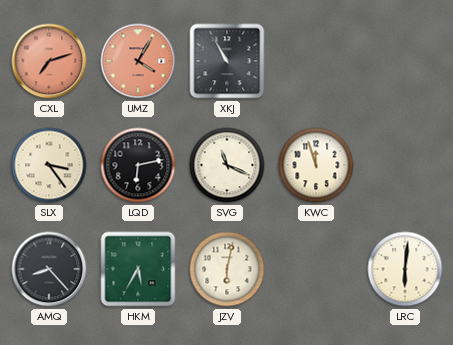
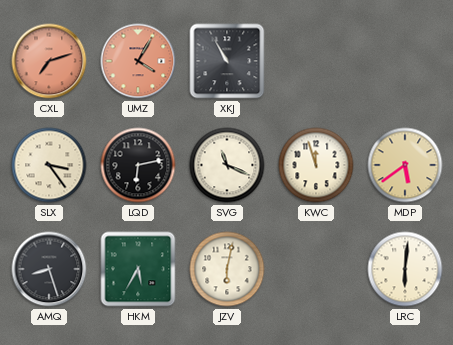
MDP: none -> 5:39
AMQ: 8:23 -> 8:27
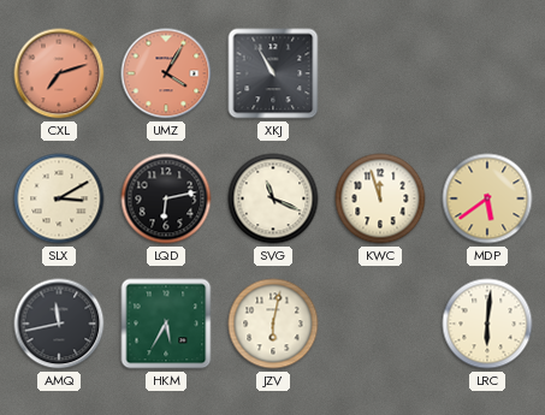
SLX: 3:24 -> 3:10
AMQ: 8:27 -> 11:43
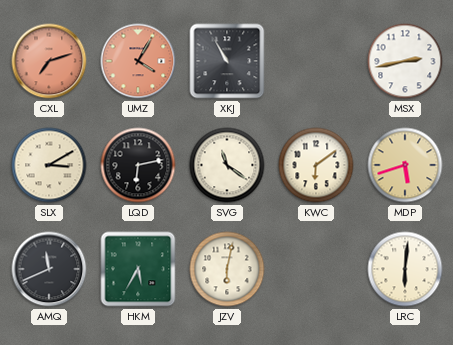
MSX: none -> 2:43
SVG: 11:19 -> 11:21
KWC: 11:57 -> 6:09
MDP: 5:39 -> 5:42
AMQ: 11:43 -> 11:41
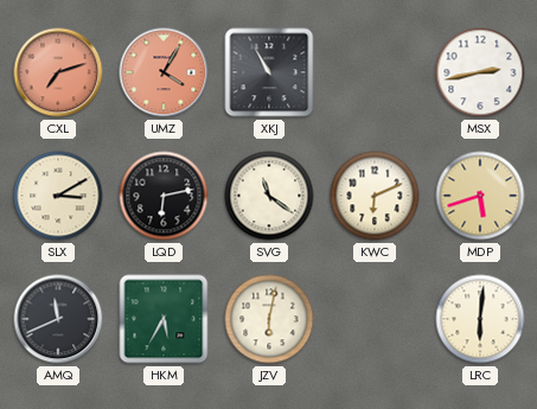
KWC: 6:09 -> 6:11
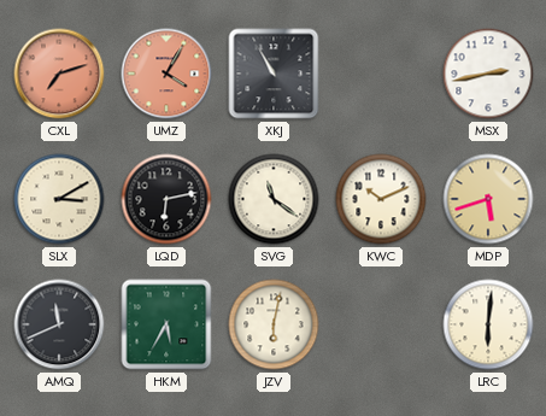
KWC: 6:11 -> 10:11
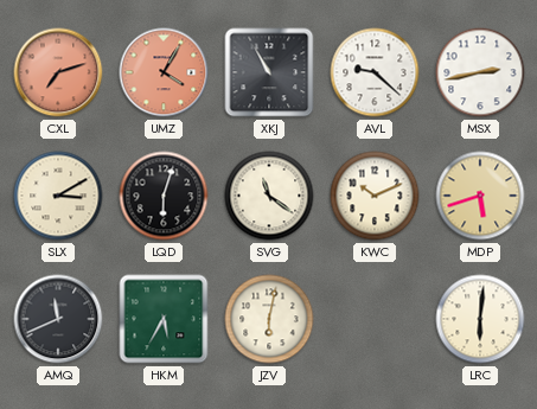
AVL: none -> 9:22
LQD: 6:13 -> 6:03
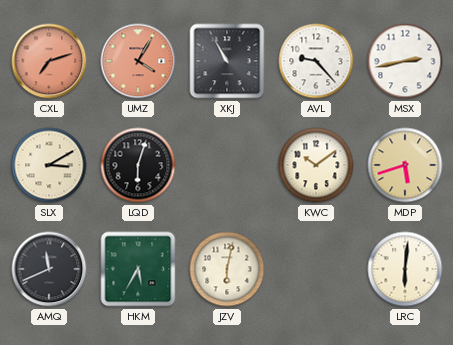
AVL: 9:22 -> 9:23
SVG: 11:21 -> none
KWC: 10:11 -> 10:09
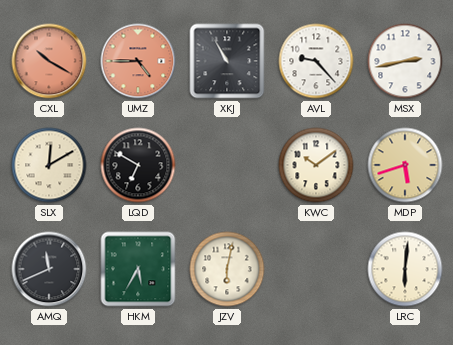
CXL: 7:12 -> 10:20
UMZ: 4:05 -> 4:45
SLX: 3:10 -> 12:10
LQD: 6:03 -> 6:50
